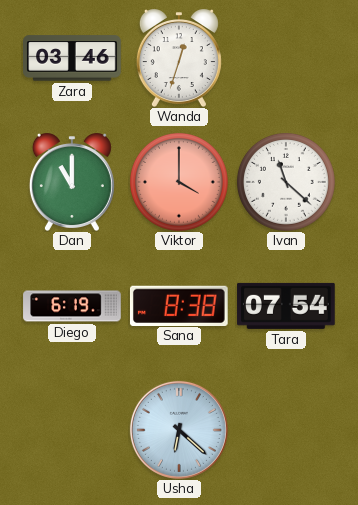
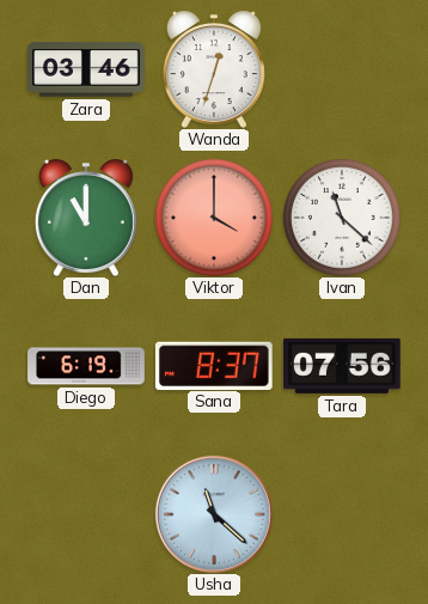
Sana: 8:38 -> 8:37
Tara: 07:54 -> 07:56
Usha: 6:22 -> 11:22
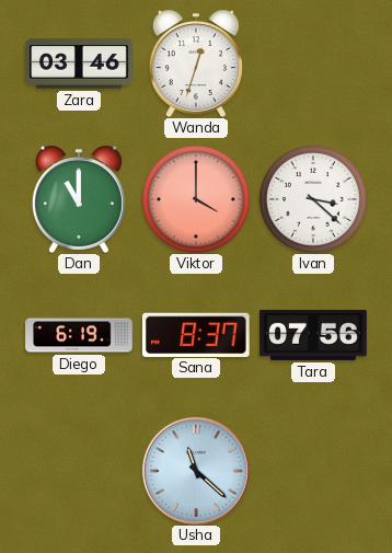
Ivan: 11:22 -> 3:22
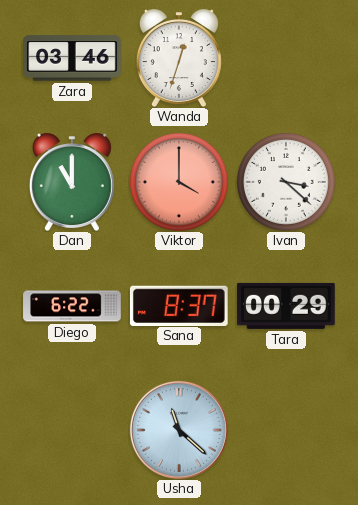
Diego: 6:19 -> 6:22
Tara: 07:56 -> 00:29
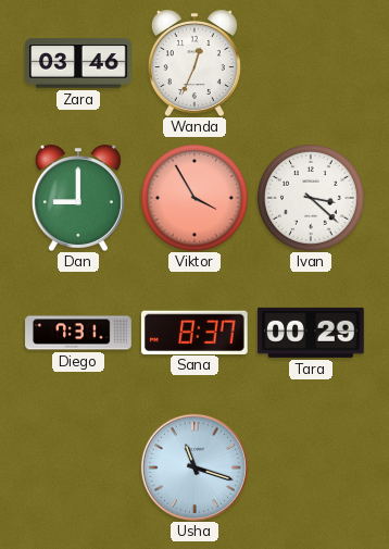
Wanda: 12:33 -> 12:34
Dan: 11:00 -> 9:00
Viktor: 4:00 -> 3:55
Diego: 6:22 -> 7:31
Usha: 11:22 -> 11:18
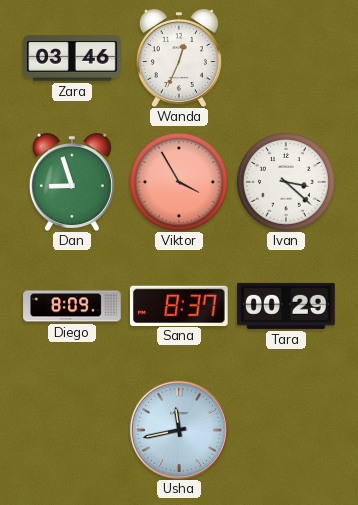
Dan: 9:00 -> 8:57
Diego: 7:31 -> 8:09
Usha: 11:18 -> 11:43
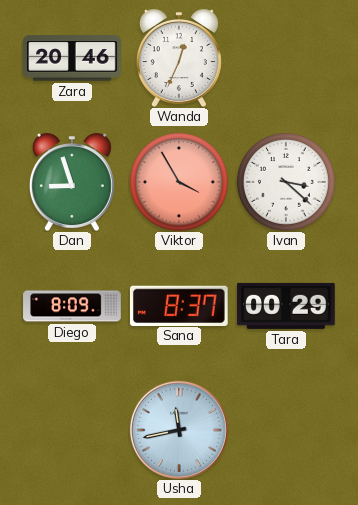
Zara: 03:46 -> 20:46
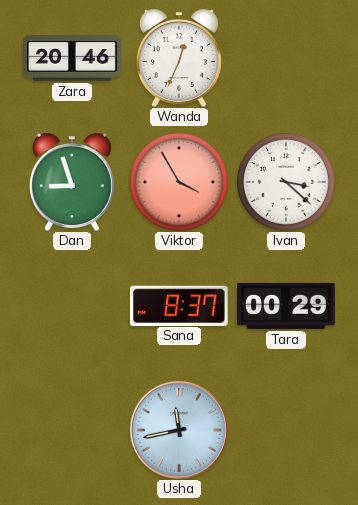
Diego: 8:09 -> none
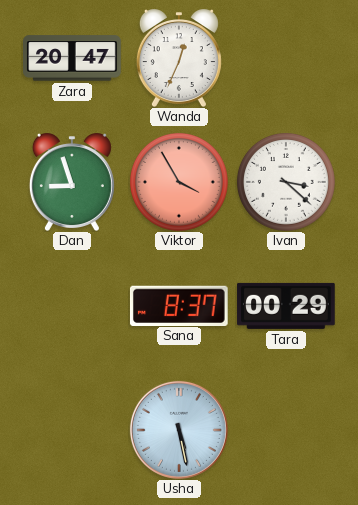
Zara: 20:46 -> 20:47
Usha: 11:43 -> 5:28
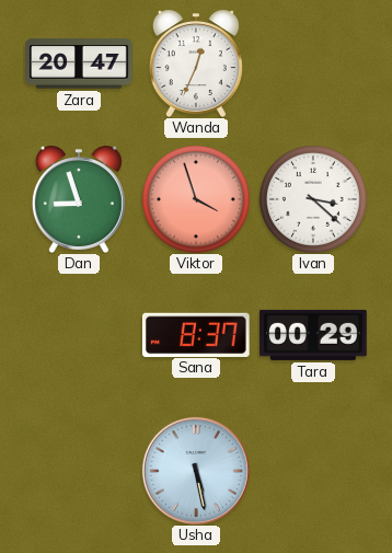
Viktor: 3:55 -> 3:57
